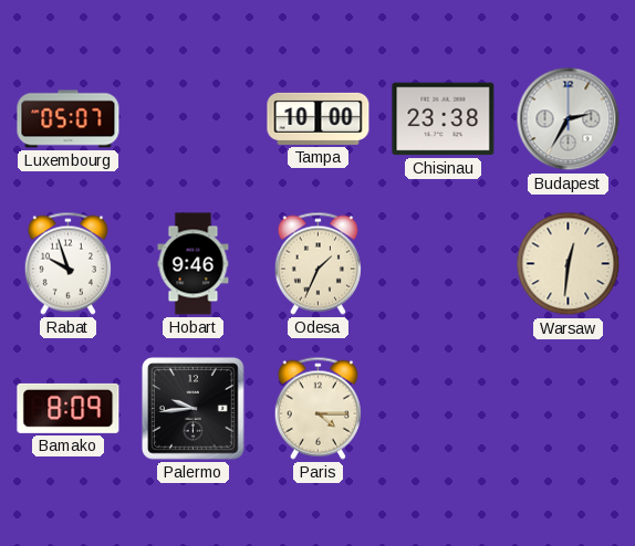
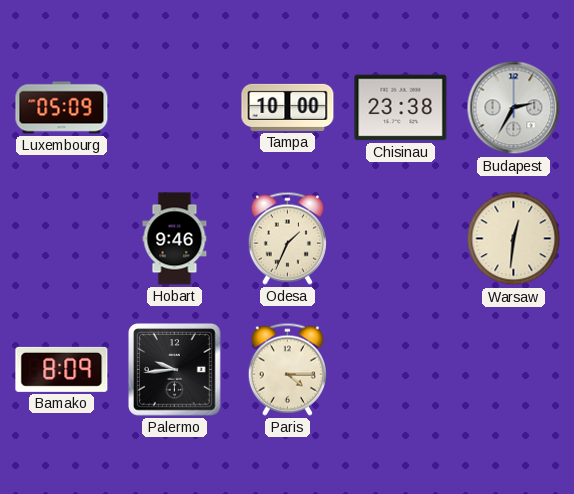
Luxembourg: 05:07 -> 05:09
Rabat: 9:57 -> none
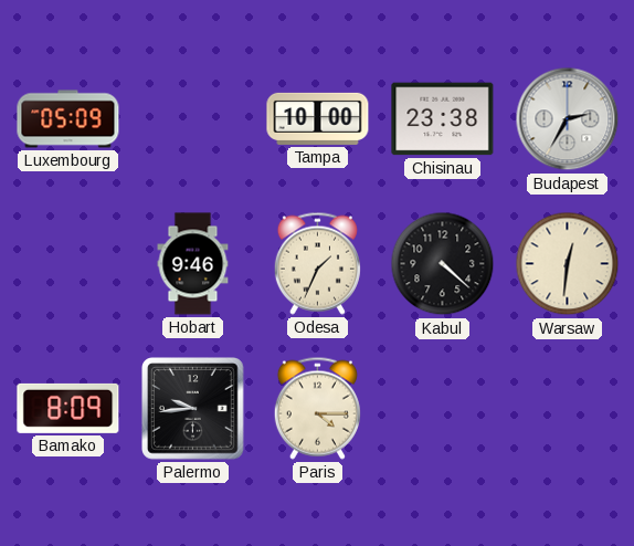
Kabul: none -> 4:22
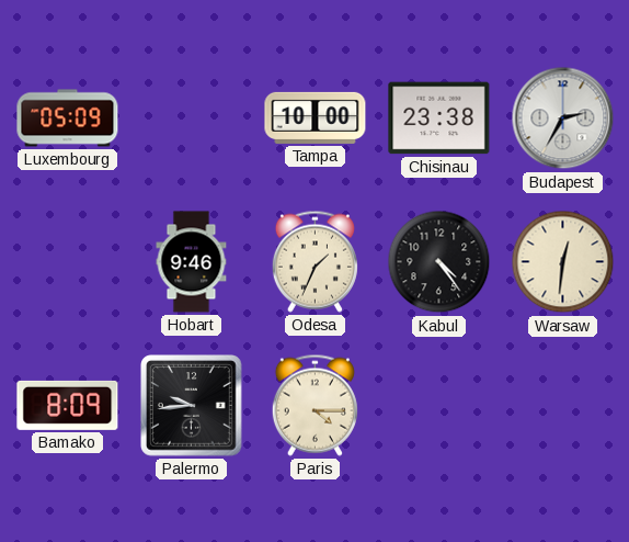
Kabul: 4:22 -> 4:24
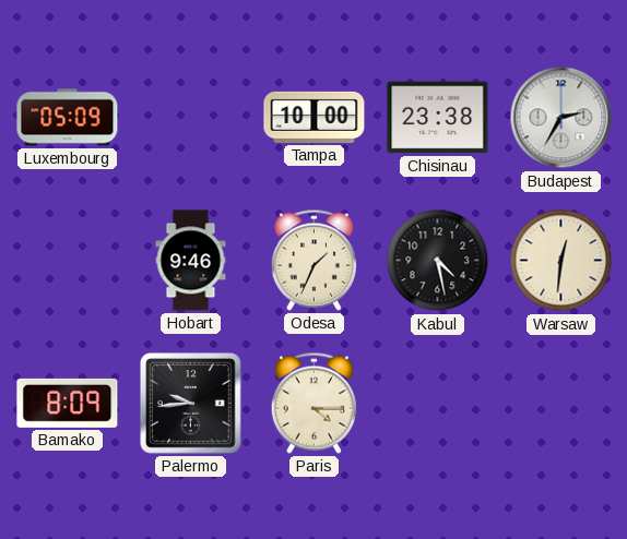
Kabul: 4:24 -> 4:28
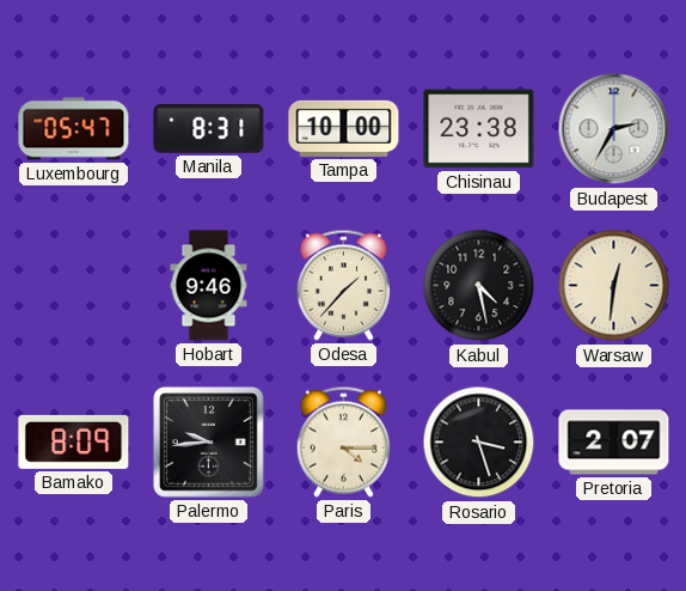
Luxembourg: 05:09 -> 05:47
Manila: none -> 8:31
Odesa: 1:34 -> 1:37
Rosario: none -> 3:27
Pretoria: none -> 2:07
